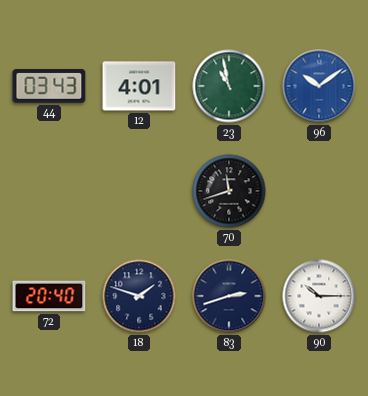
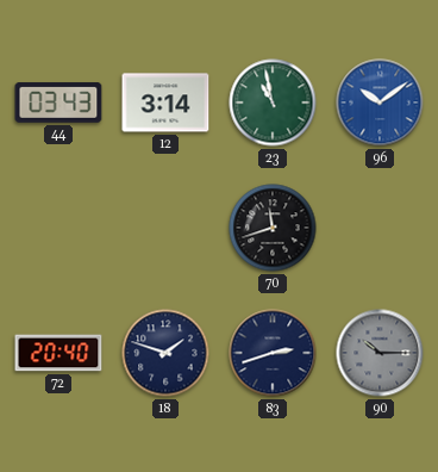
12: 4:01 -> 3:14
90 dial: white -> grey
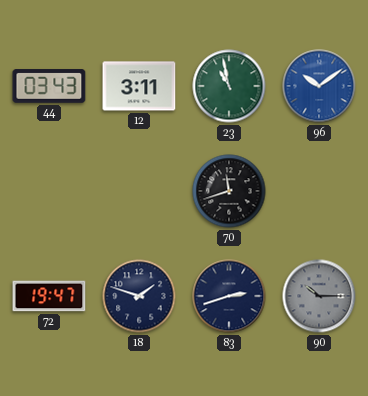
12: 3:14 -> 3:11
72: 20:40 -> 19:47
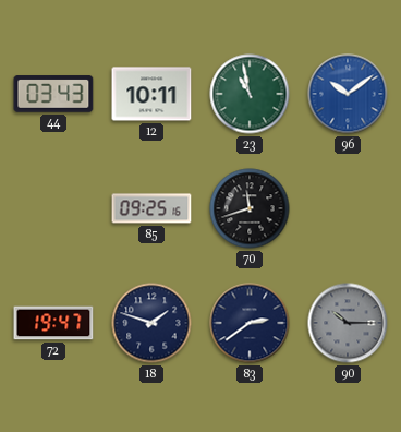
12: 3:11 -> 10:11
85: none -> 09:25
83: 2:42 -> 2:39
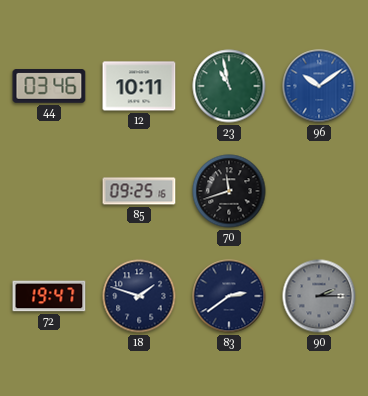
44: 03:43 -> 03:46
90: 10:15 -> 2:15
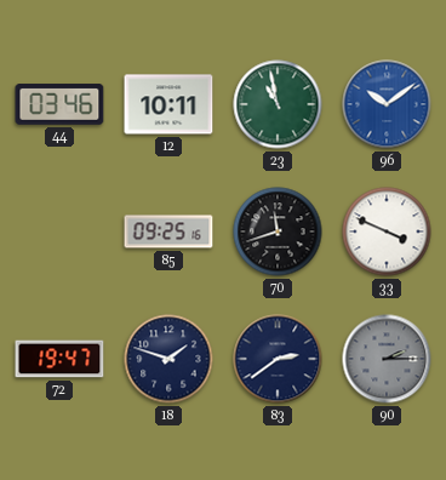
33: none -> 3:49
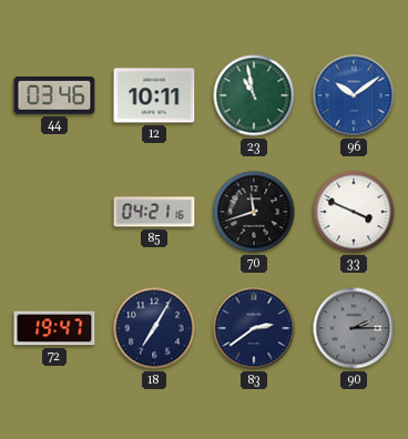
85: 09:25 -> 04:21
18: 1:48 -> 7:05
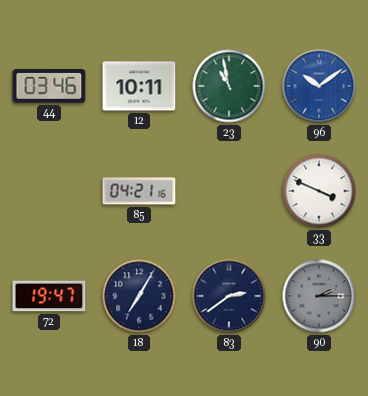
70: 11:42 -> none
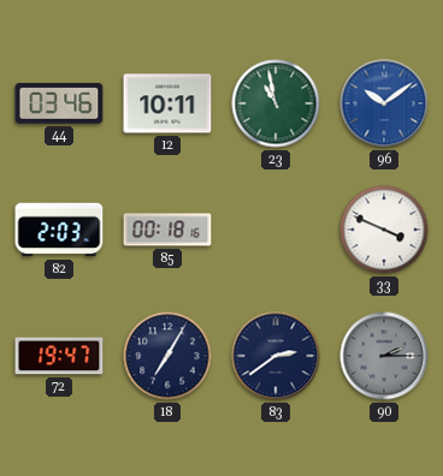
82: none -> 2:03
85: 04:21 -> 00:18
